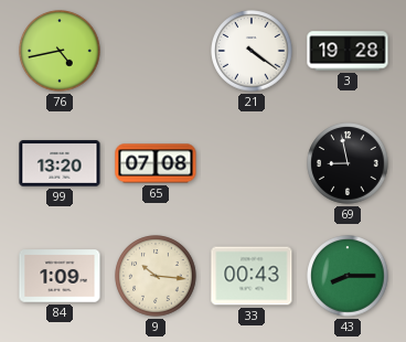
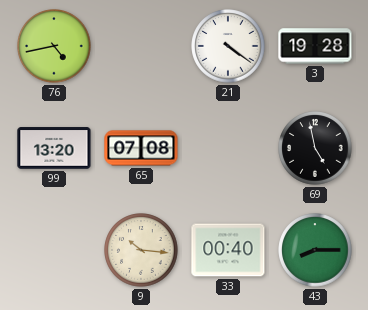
69: 8:58 -> 4:58
84: 1:09 -> none
33: 00:43 -> 00:40
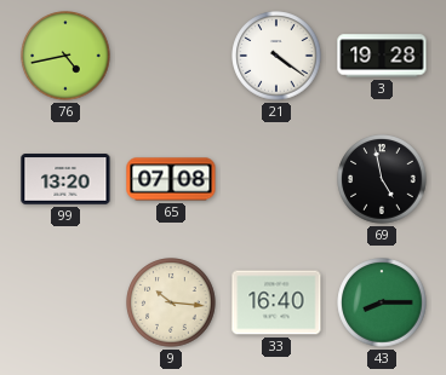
33: 00:40 -> 16:40
